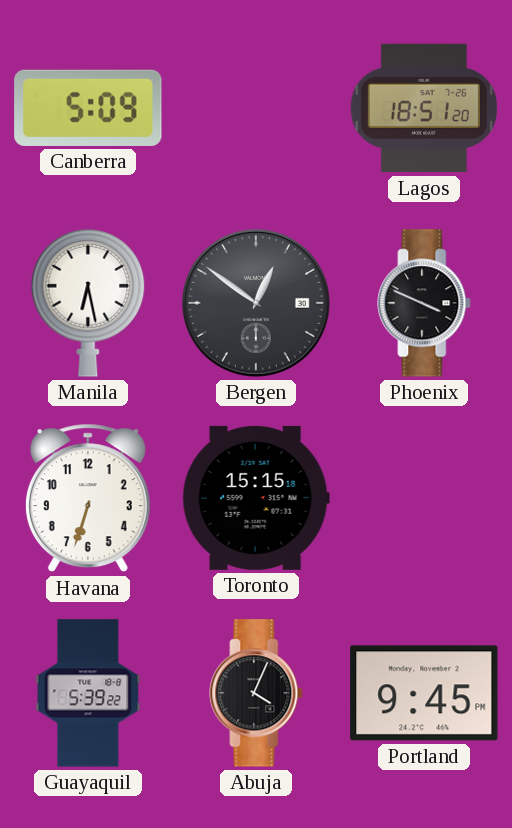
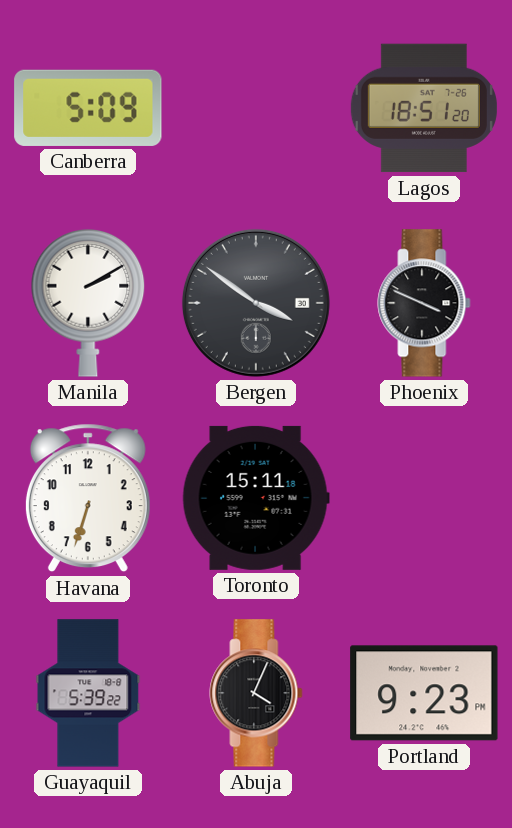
Manila: 6:28 -> 2:10
Bergen: 12:51 -> 3:51
Toronto: 15:15 -> 15:11
Portland: 9:45 -> 9:23
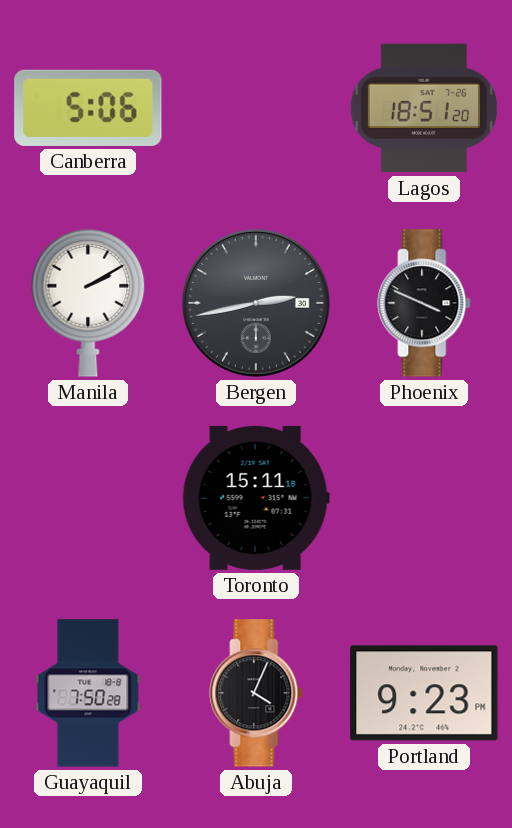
Canberra: 5:09 -> 5:06
Bergen: 3:51 -> 2:43
Havana: 6:33 -> none
Guayaquil: 5:39 -> 7:50
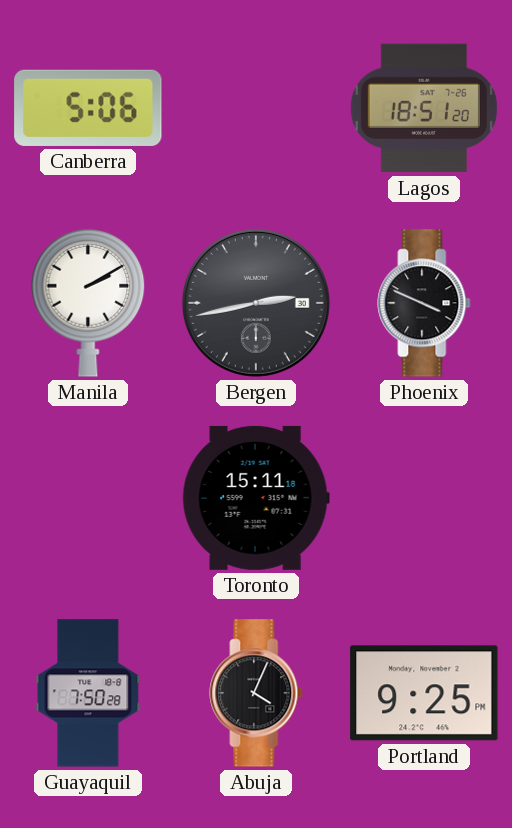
Portland: 9:23 -> 9:25
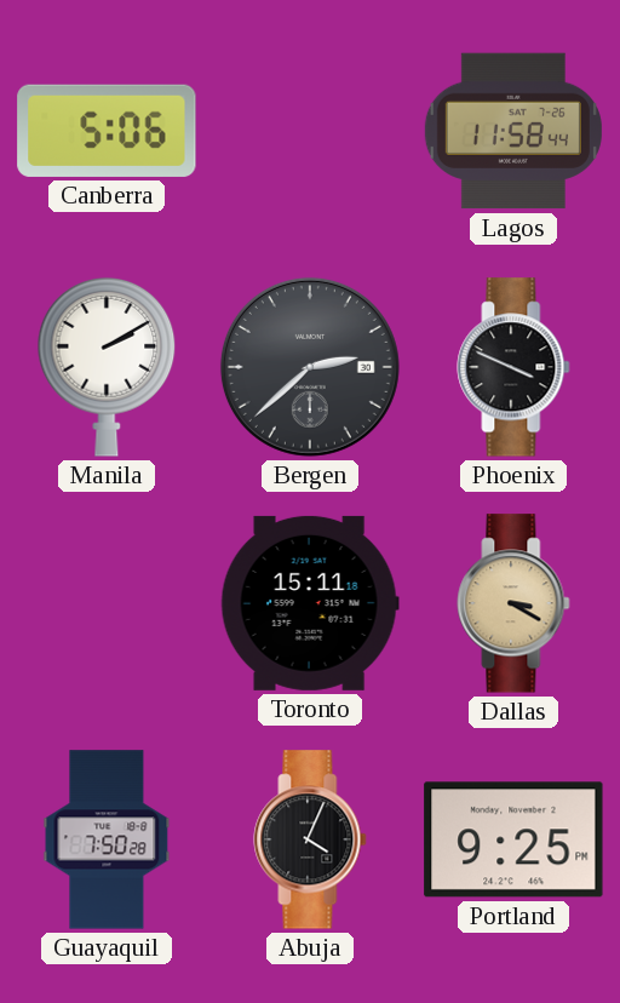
Lagos: 18:51 -> 11:58
Bergen: 2:43 -> 2:38
Dallas: none -> 3:20
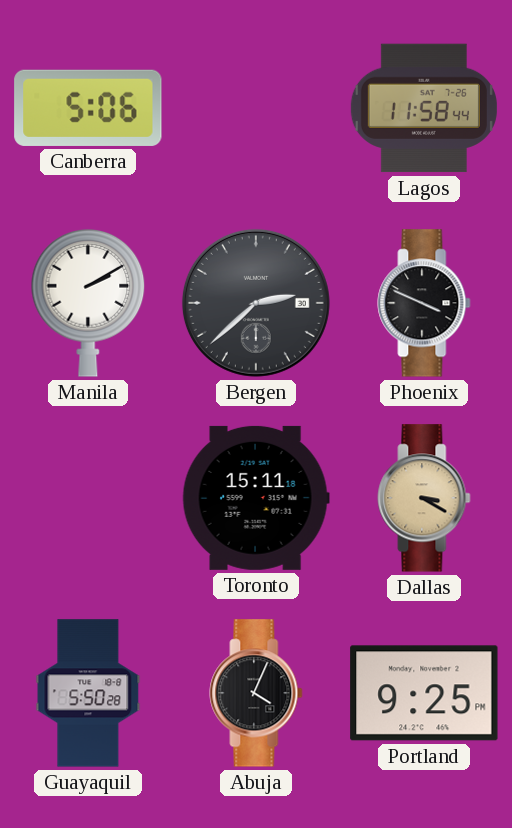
Guayaquil: 7:50 -> 5:50
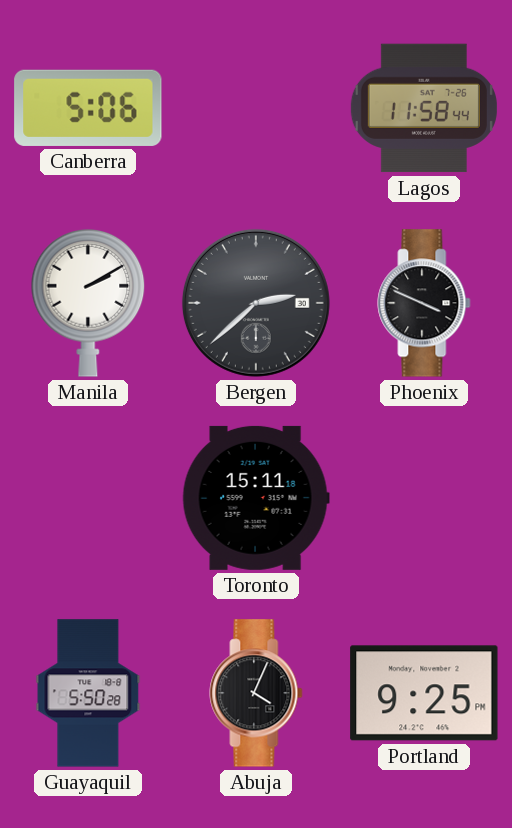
Dallas: 3:20 -> none
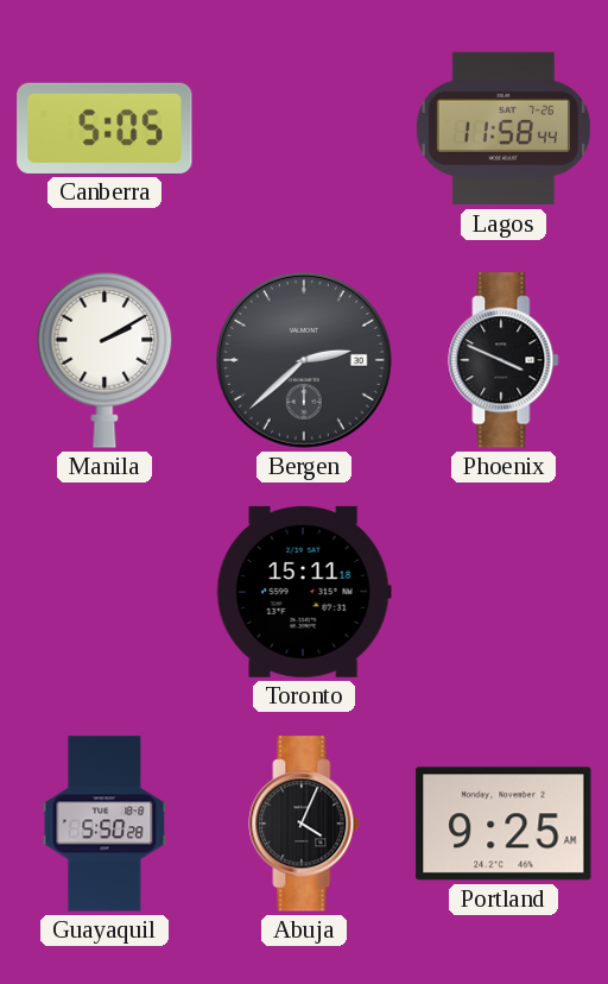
Canberra: 5:06 -> 5:05
Portland: 9:25 PM -> 9:25 AM
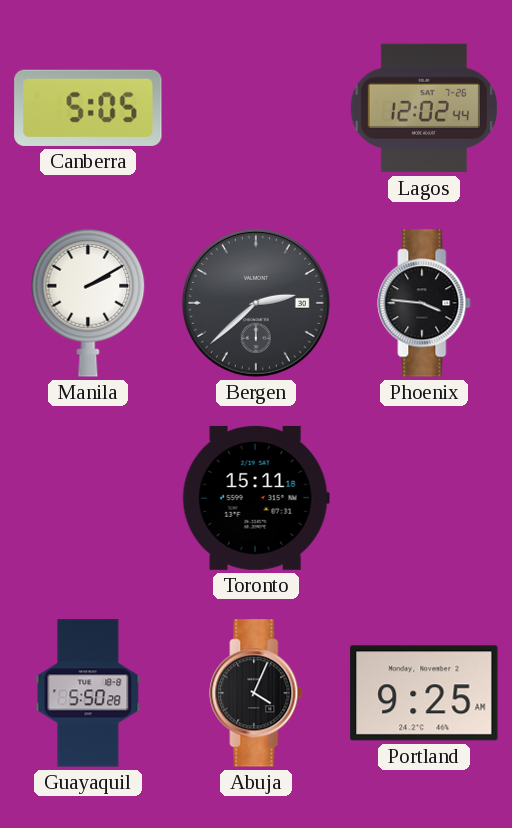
Lagos: 11:58 -> 12:02
Phoenix: 3:49 -> 3:46
